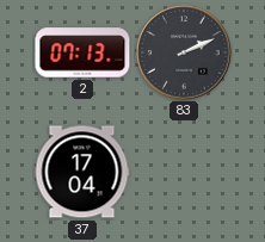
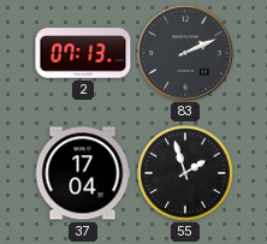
55: none -> 1:57
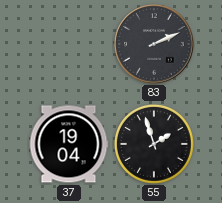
2: 07:13 -> none
37: 17:04 -> 19:04
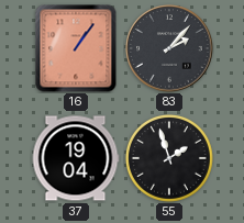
16: none -> 1:06
83: 2:11 -> 2:07
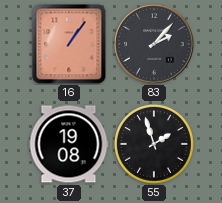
37: 19:04 -> 19:08
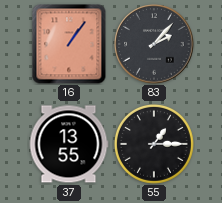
37: 19:08 -> 13:55
55: 1:57 -> 1:15
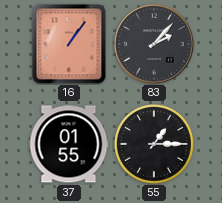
37: 13:55 -> 01:55
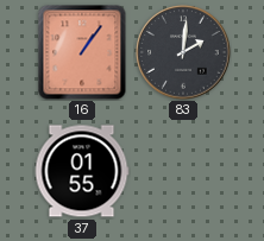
83: 2:07 -> 2:01
55: 1:15 -> none
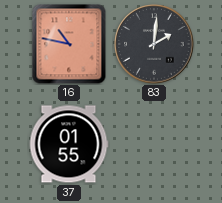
16: 1:06 -> 10:47
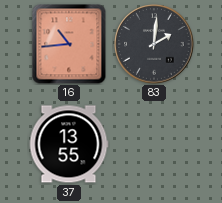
16: 10:47 -> 10:44
37: 01:55 -> 13:55
